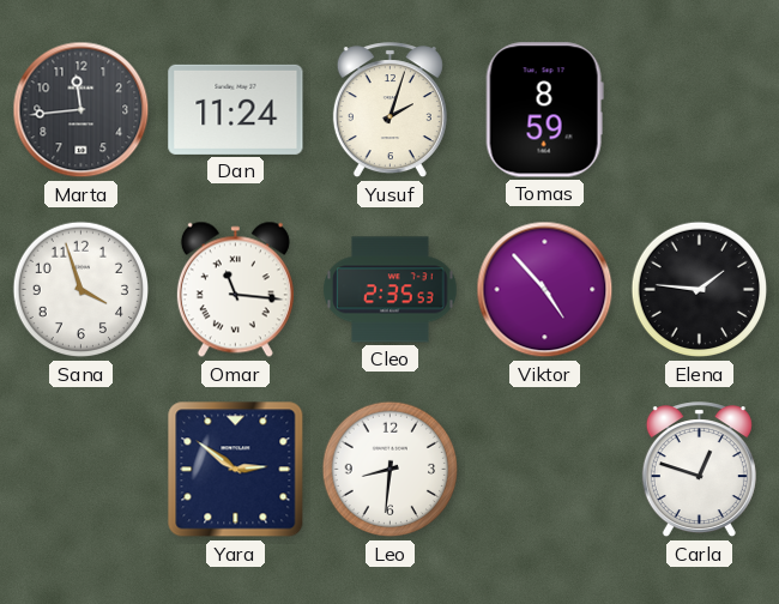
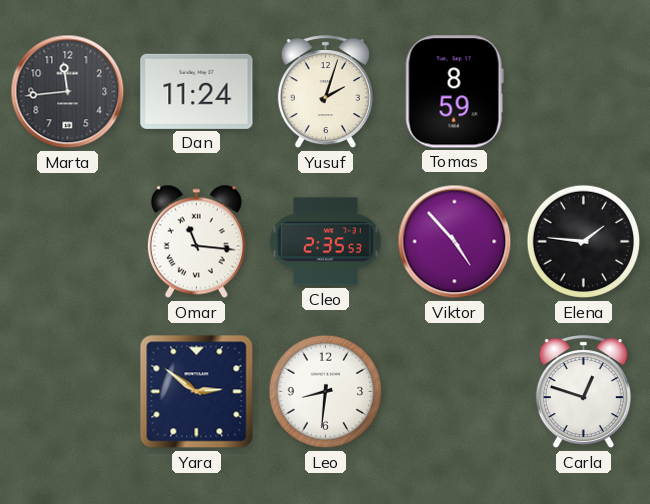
Sana: 3:57 -> none
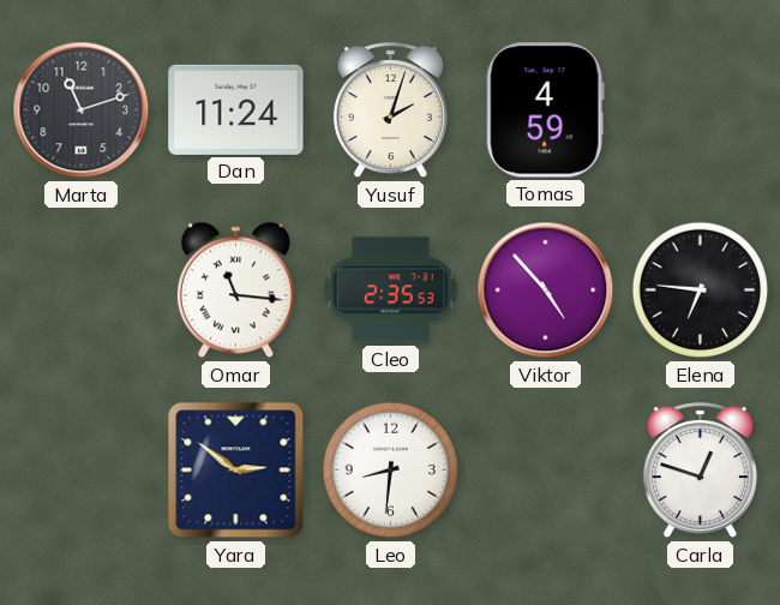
Marta: 11:44 -> 11:12
Tomas: 8:59 -> 4:59
Elena: 1:46 -> 6:46
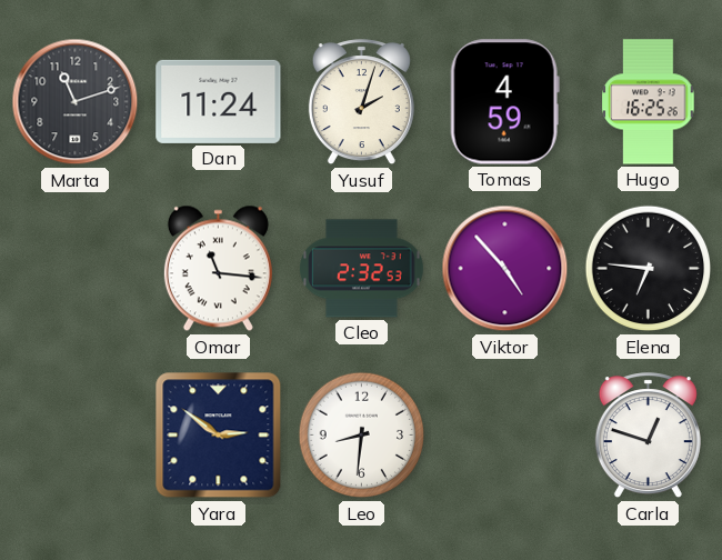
Hugo: none -> 16:25
Cleo: 2:35 -> 2:32
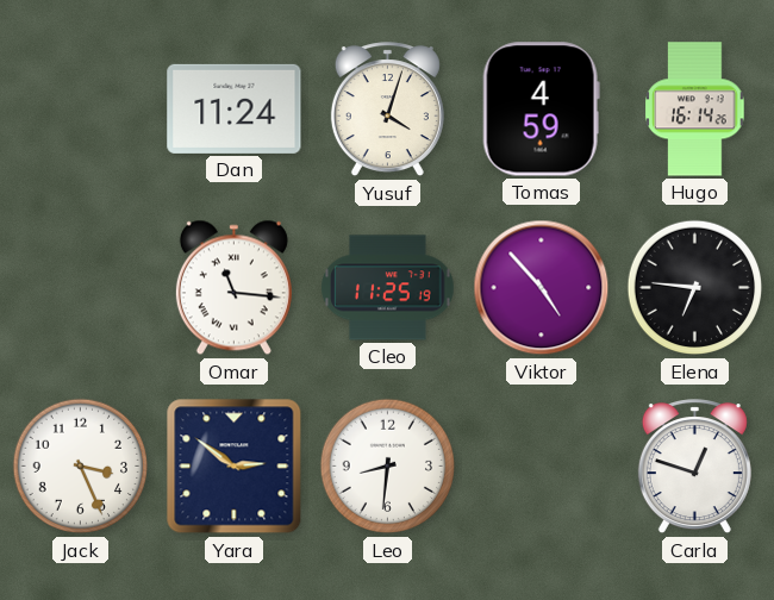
Marta: 11:12 -> none
Yusuf: 2:03 -> 4:03
Hugo: 16:25 -> 16:14
Cleo: 2:32 -> 11:25
Jack: none -> 3:26
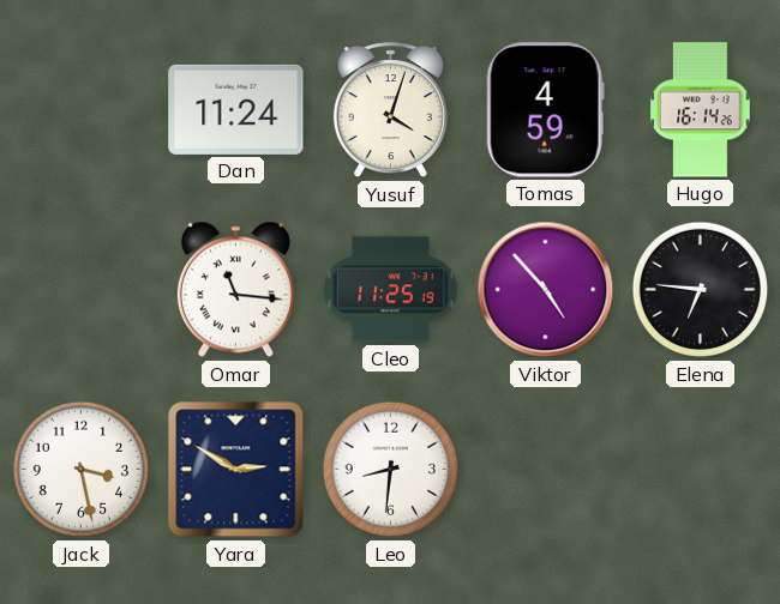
Jack: 3:26 -> 3:28
Yara: 2:51 -> 2:50
Carla: 12:48 -> none
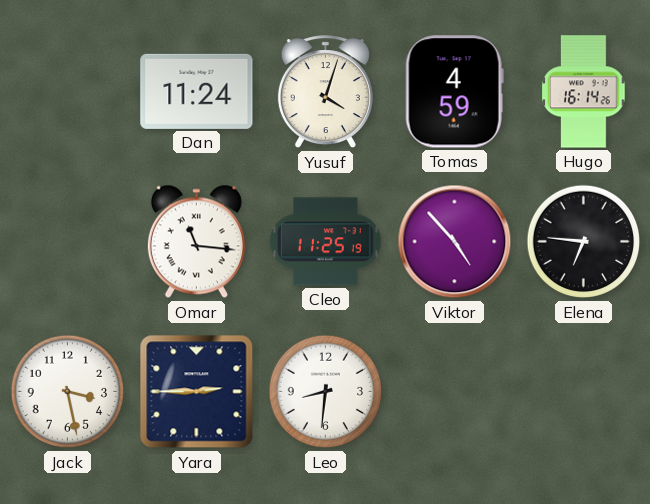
Yara: 2:50 -> 2:45
